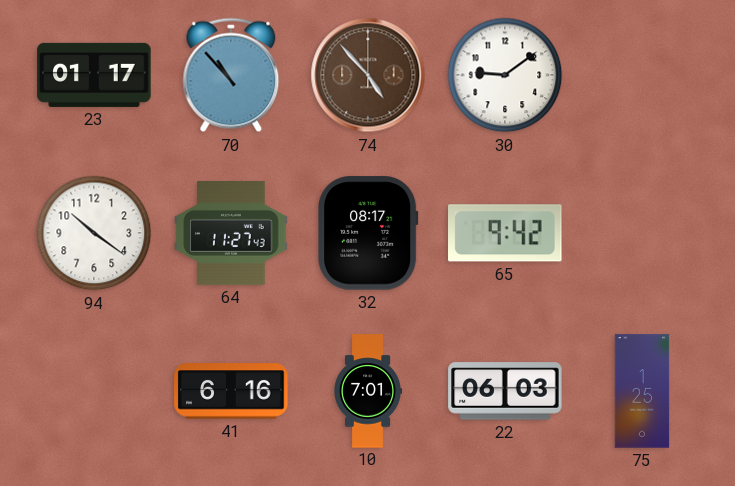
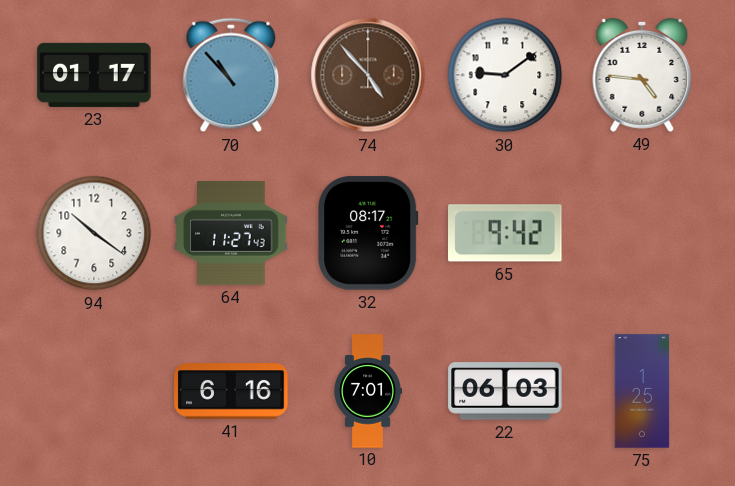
49: none -> 4:46
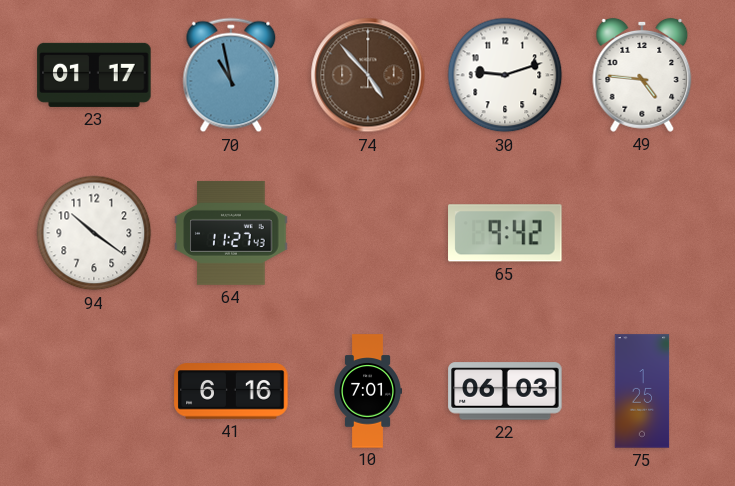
70: 10:53 -> 10:58
30: 9:09 -> 9:12
32: 08:17 -> none
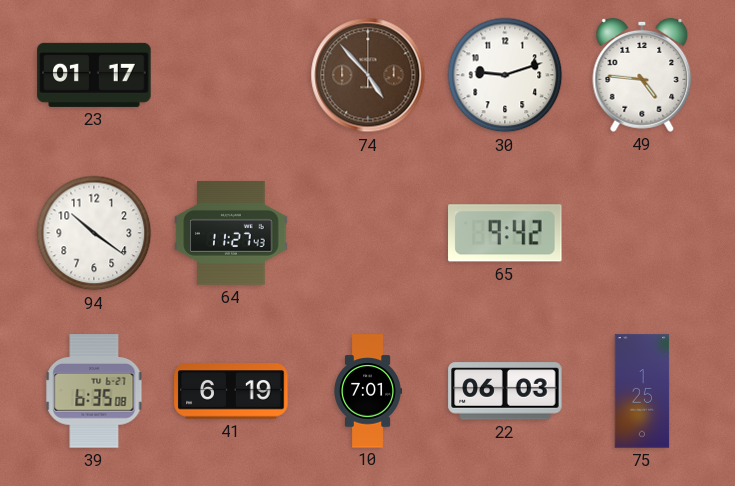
70: 10:58 -> none
39: none -> 6:35
41: 6:16 -> 6:19
